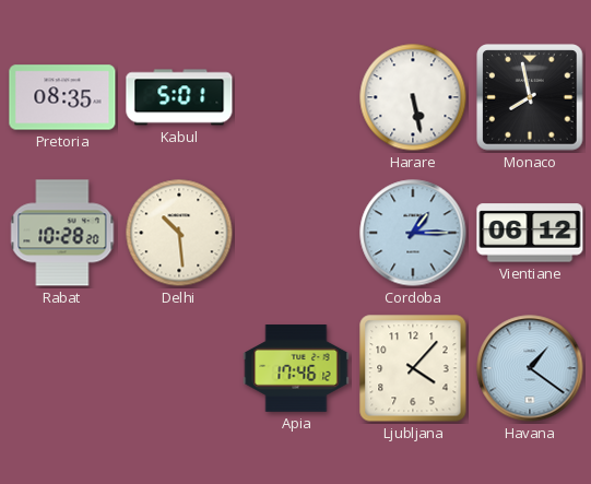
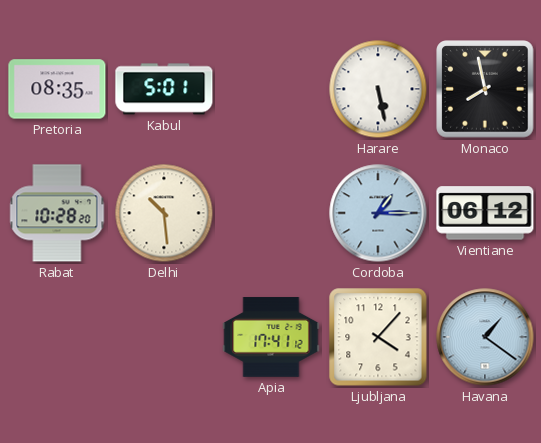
Apia: 17:46 -> 17:41
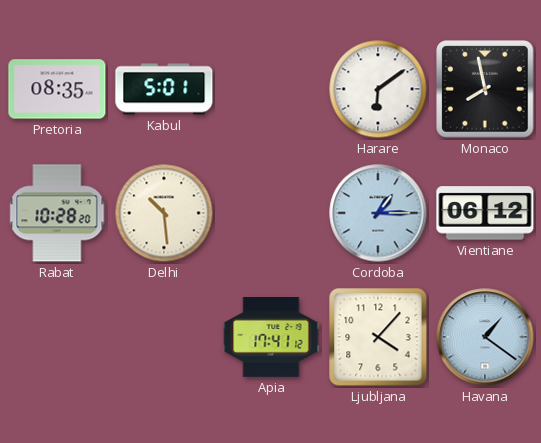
Harare: 5:28 -> 6:09
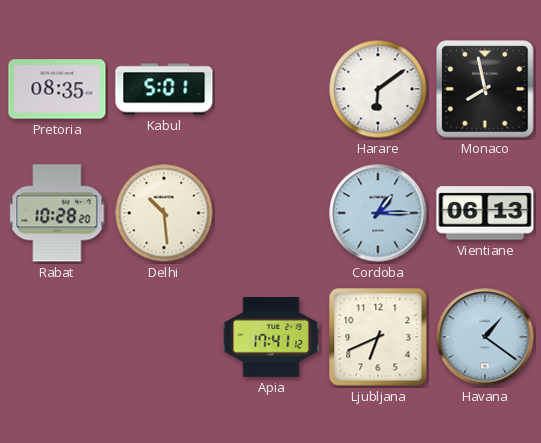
Vientiane: 06:12 -> 06:13
Ljubljana: 4:07 -> 6:41
